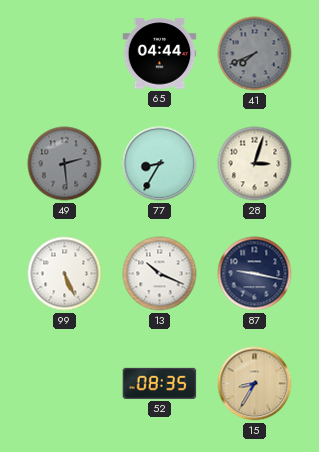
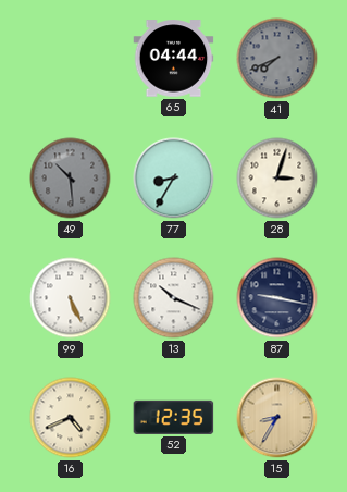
49: 2:29 -> 10:29
16: none -> 4:41
52: 08:35 -> 12:35
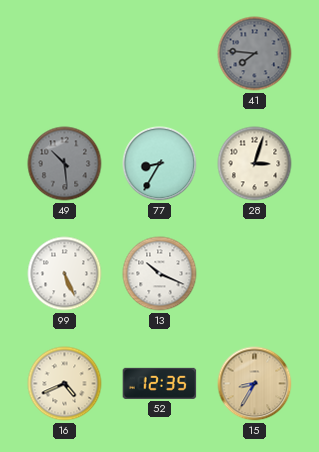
65: 04:44 -> none
41: 7:41 -> 7:46
87: 9:17 -> none
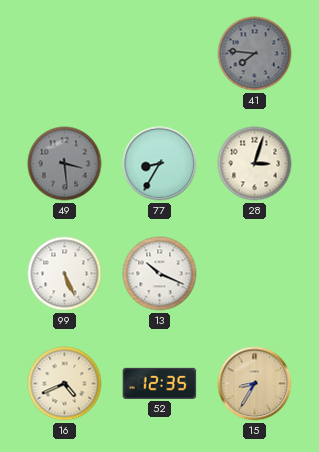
49: 10:29 -> 3:29
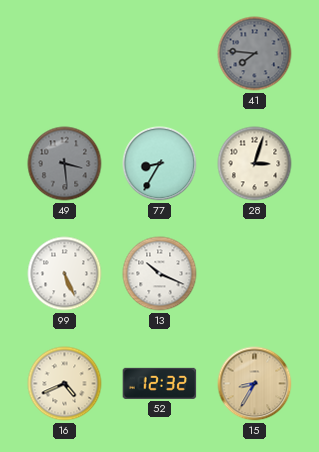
52: 12:35 -> 12:32
